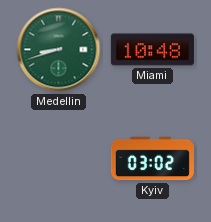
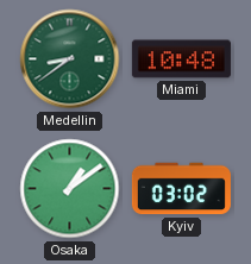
Medellin: 8:42 -> 8:39
Osaka: none -> 1:09
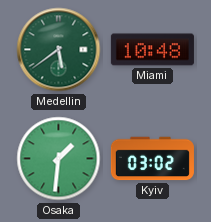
Medellin: 8:39 -> 5:39
Osaka: 1:09 -> 1:31
